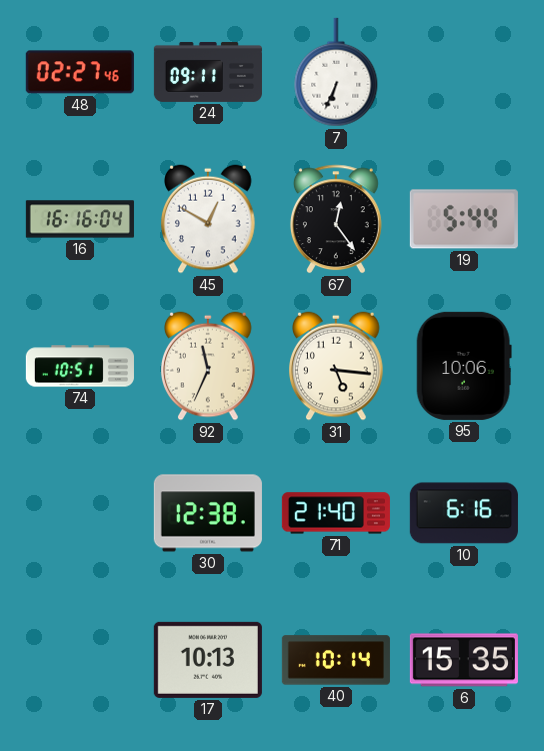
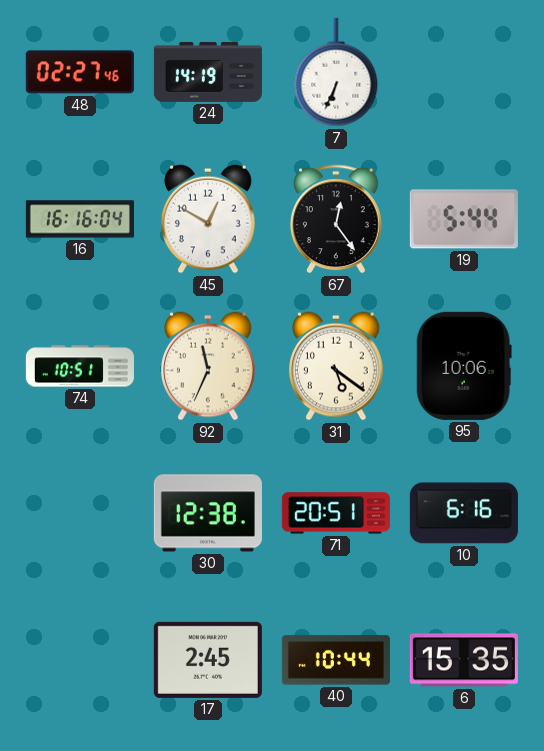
24: 09:11 -> 14:19
31: 5:16 -> 5:21
71: 21:40 -> 20:51
17: 10:13 -> 2:45
40: 10:14 -> 10:44
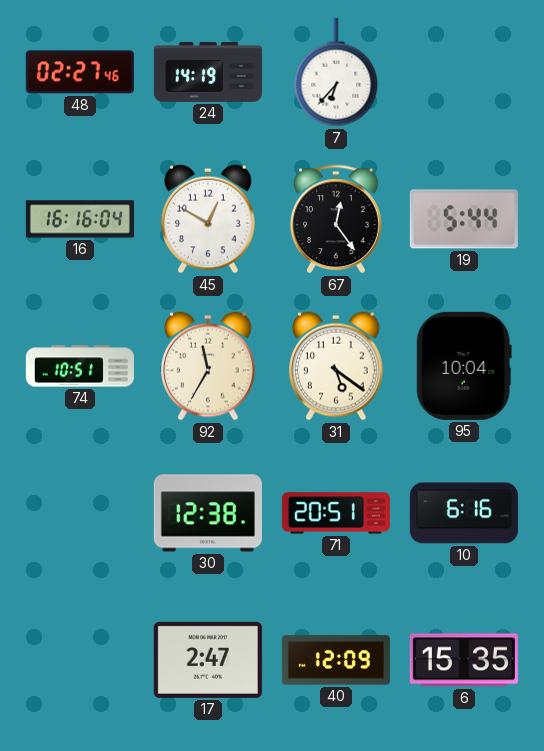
7: 6:34 -> 6:37
92: 11:34 -> 11:35
95: 10:06 -> 10:04
17: 2:45 -> 2:47
40: 10:44 -> 12:09
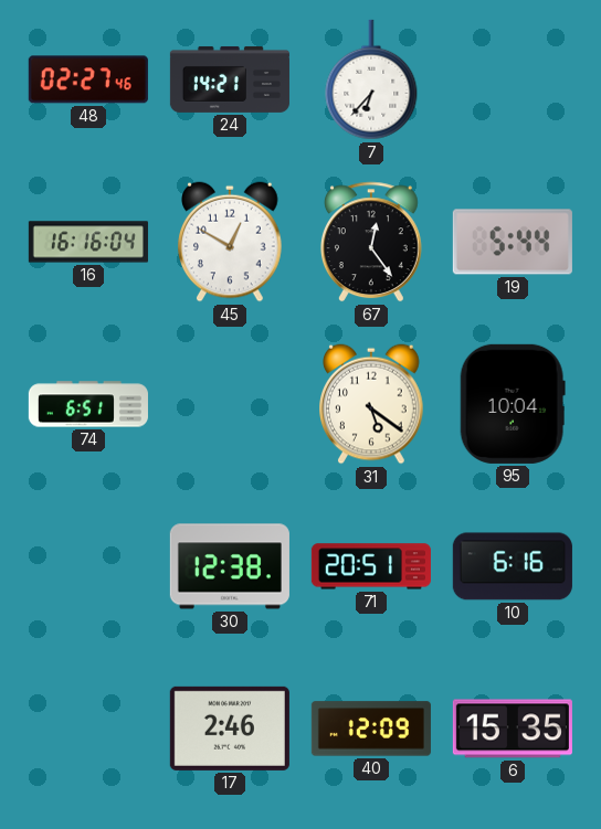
24: 14:19 -> 14:21
74: 10:51 -> 6:51
92: 11:35 -> none
17: 2:47 -> 2:46
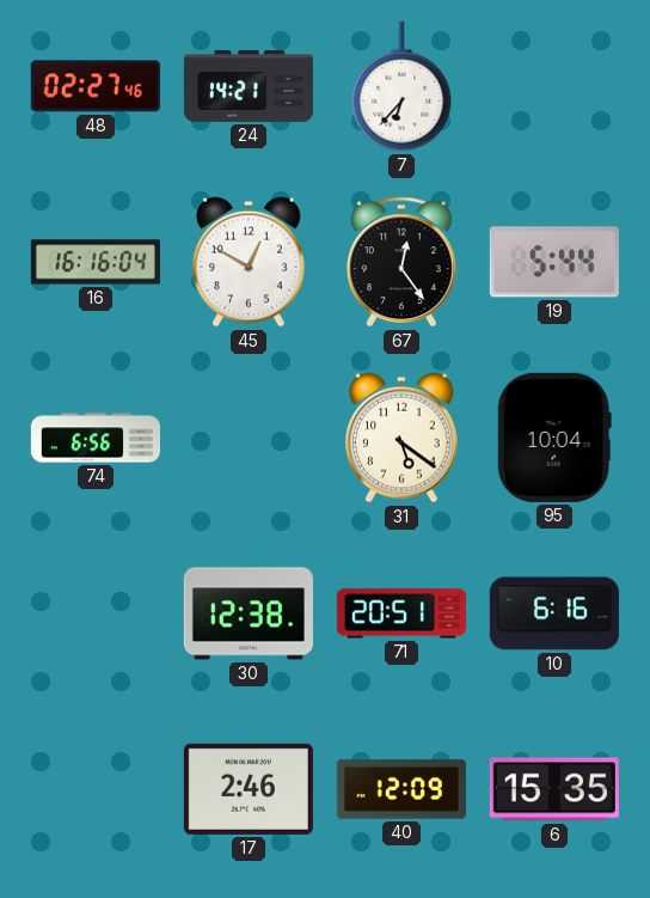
74: 6:51 -> 6:56
